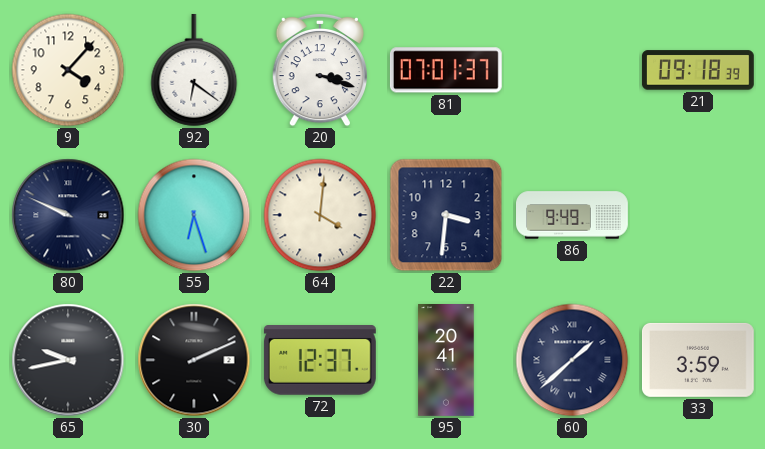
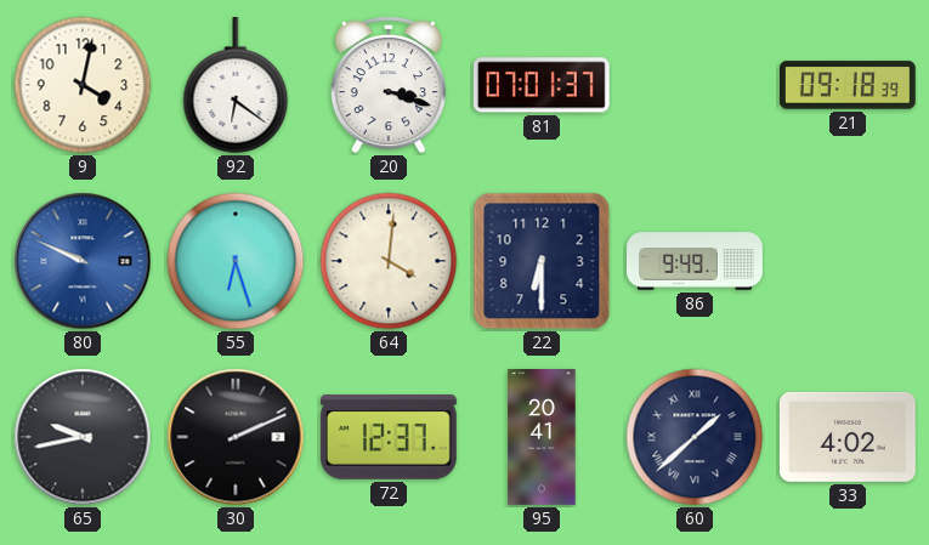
9: 4:07 -> 4:02
80 dial: navy -> blue
22: 3:31 -> 6:30
33: 3:59 -> 4:02
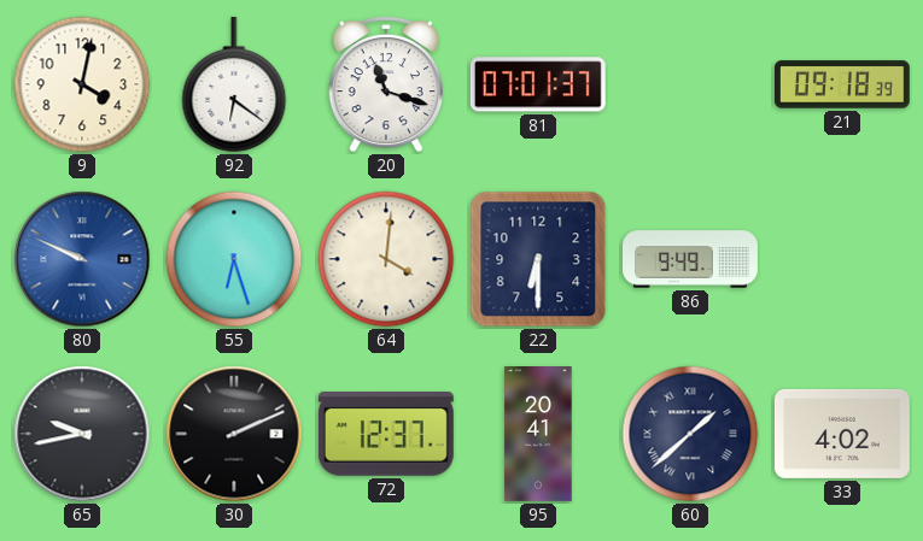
20: 3:18 -> 11:18
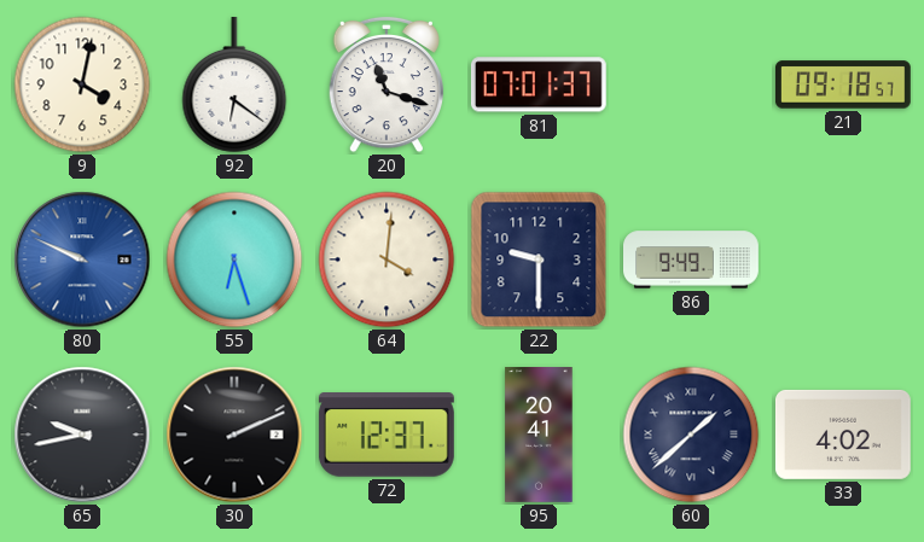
21: 09:18:39 -> 09:18:57
22: 6:30 -> 9:30
